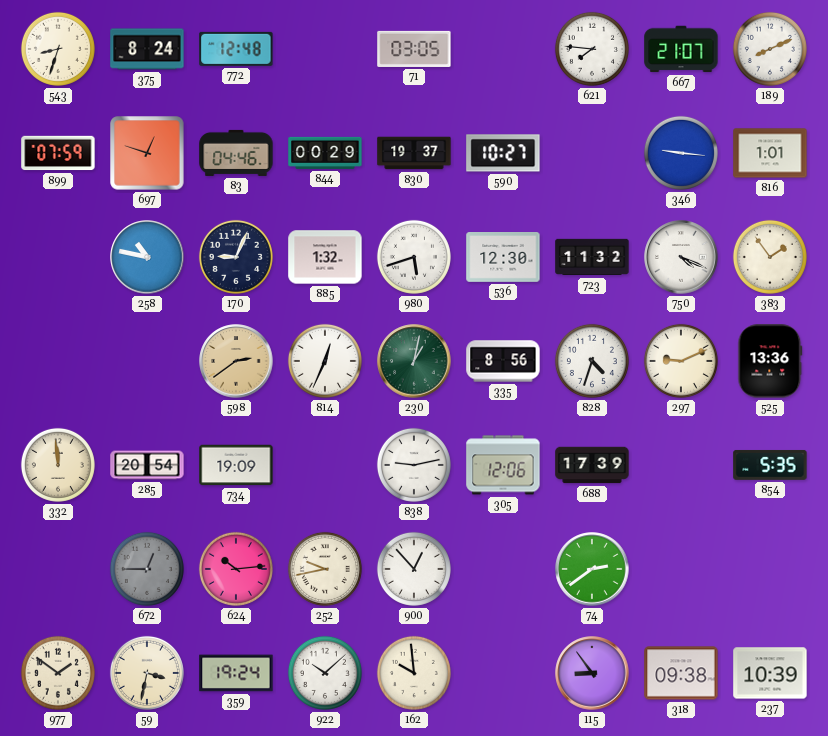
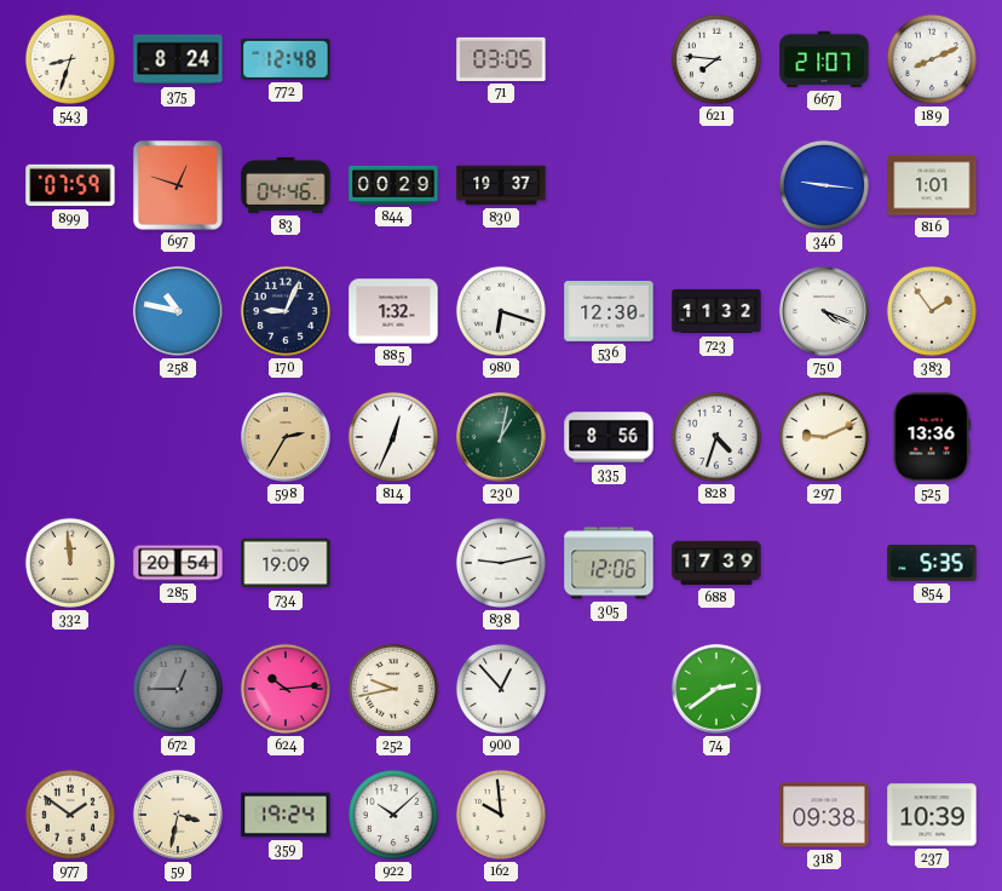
590: 10:27 -> none
980: 5:42 -> 6:18
598: 2:39 -> 2:35
115: 8:54 -> none
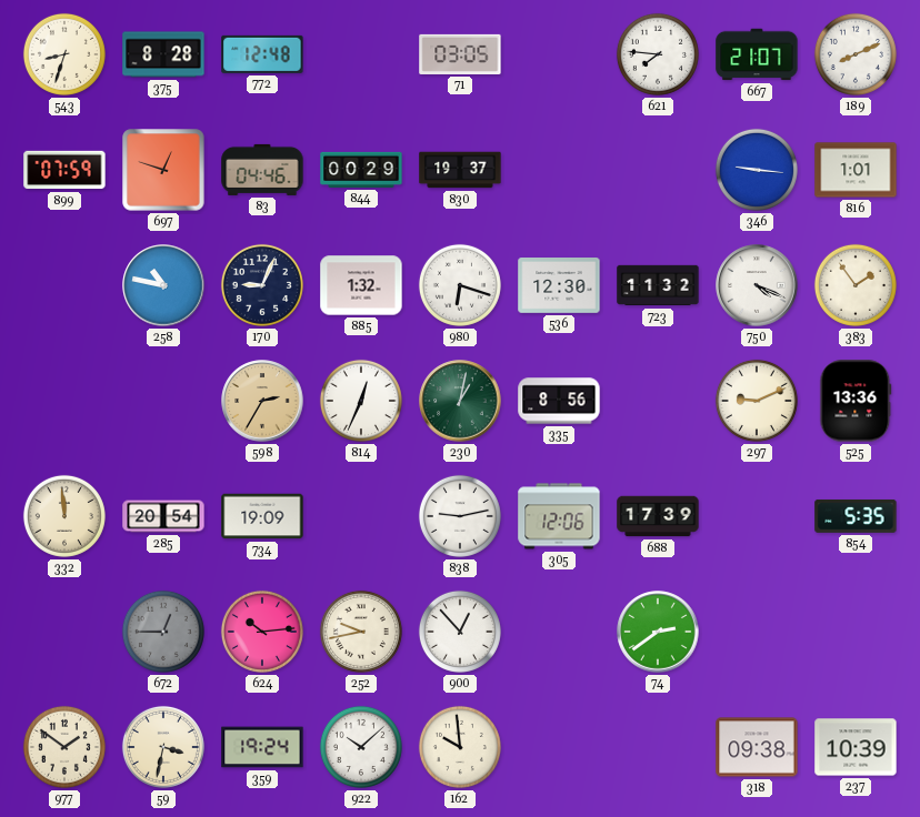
375: 8:24 -> 8:28
828: 4:33 -> none
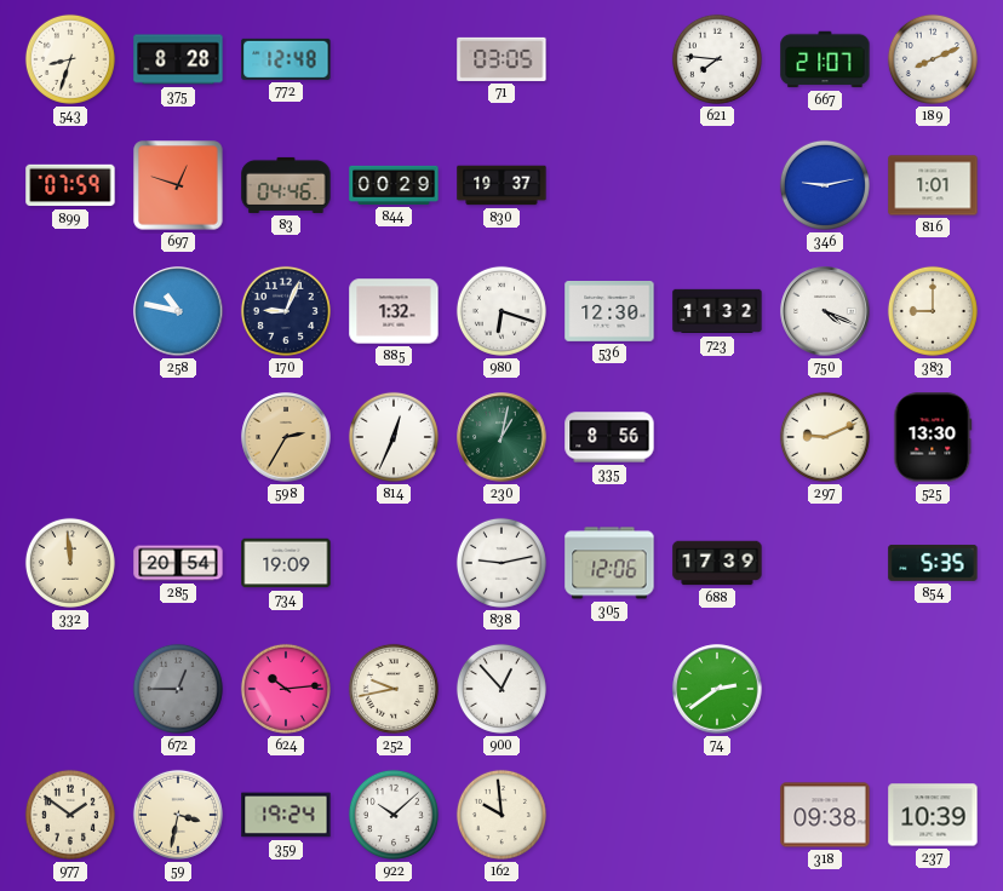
346: 9:16 -> 9:13
383: 1:54 -> 9:00
525: 13:36 -> 13:30
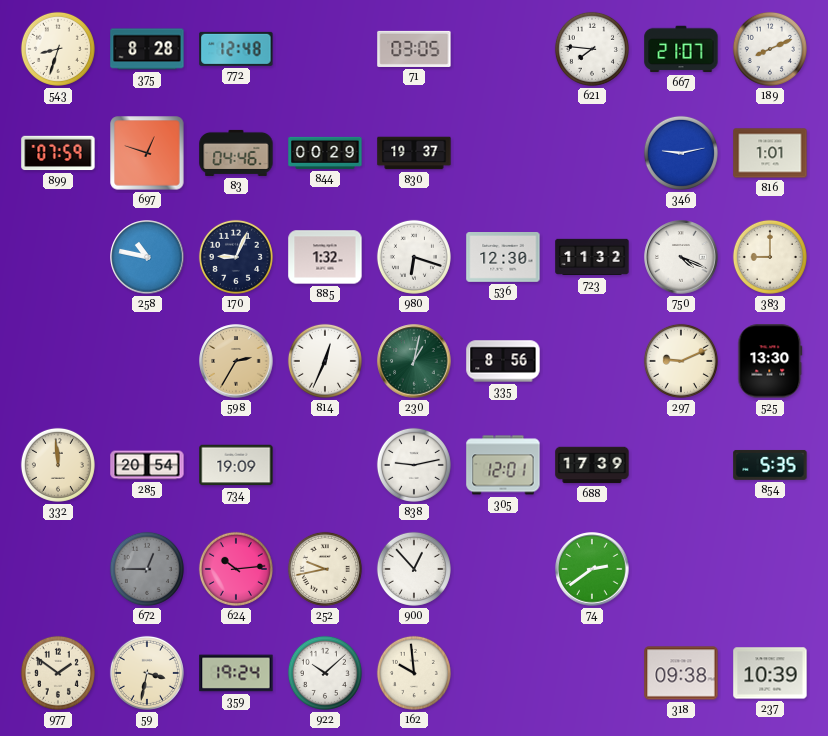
305: 12:06 -> 12:01
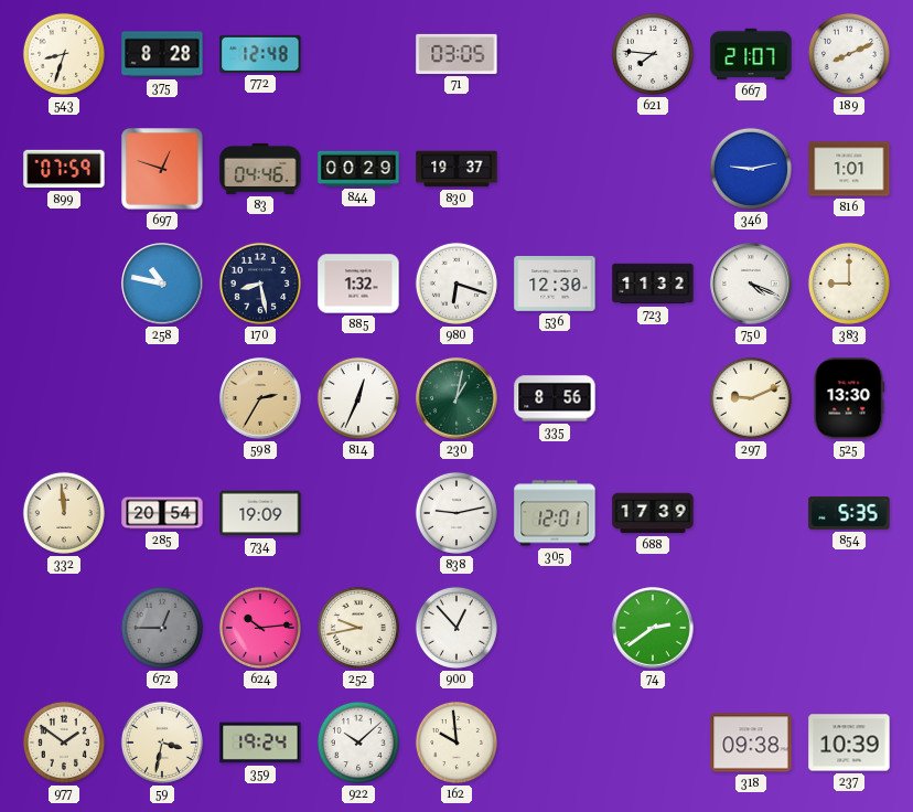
170: 9:04 -> 8:28
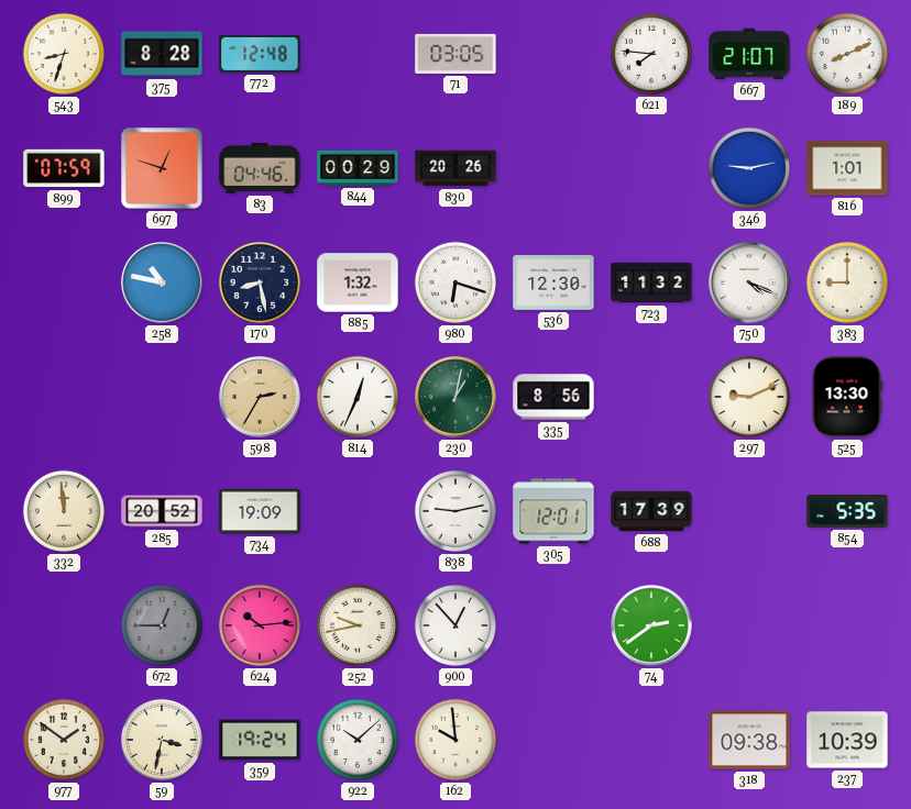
830: 19:37 -> 20:26
285: 20:54 -> 20:52
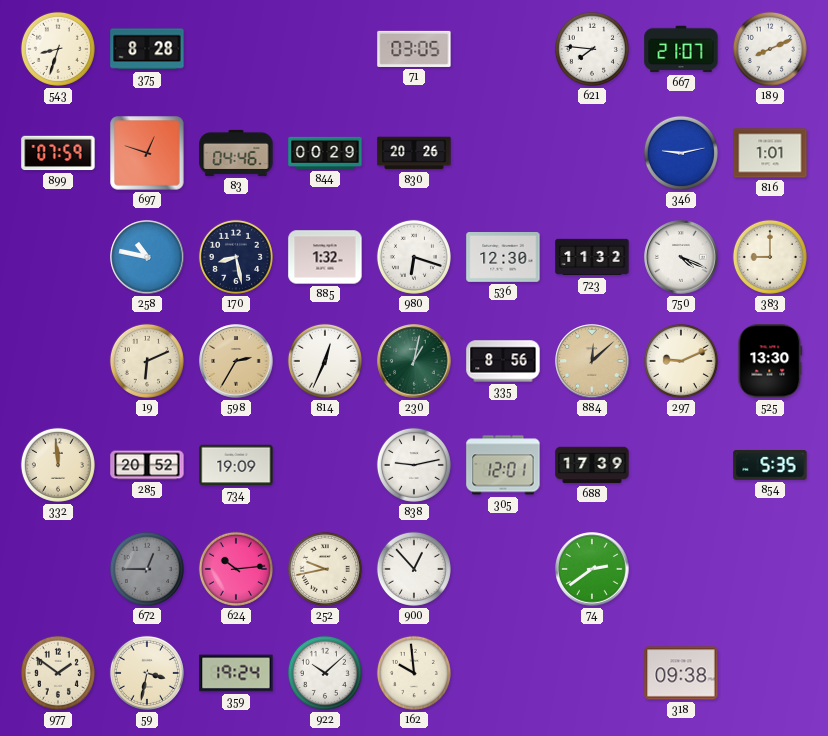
772: 12:48 -> none
19: none -> 6:11
884: none -> 12:08
237: 10:39 -> none
